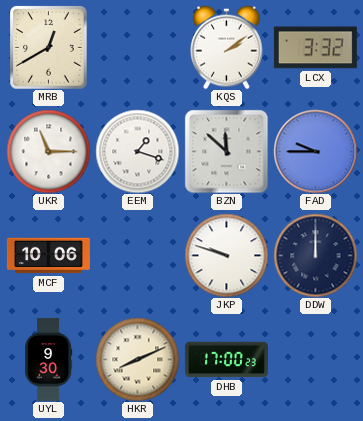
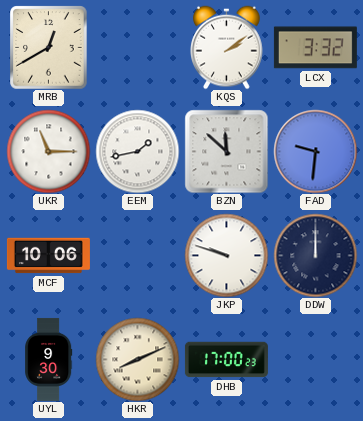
EEM: 1:18 -> 1:43
FAD: 9:45 -> 9:31
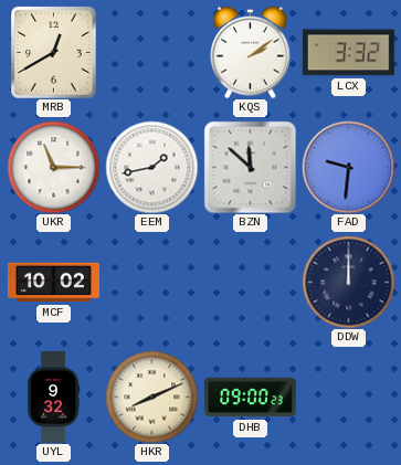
MCF: 10:06 -> 10:02
JKP: 9:48 -> none
UYL: 9:30 -> 9:32
DHB: 17:00 -> 09:00
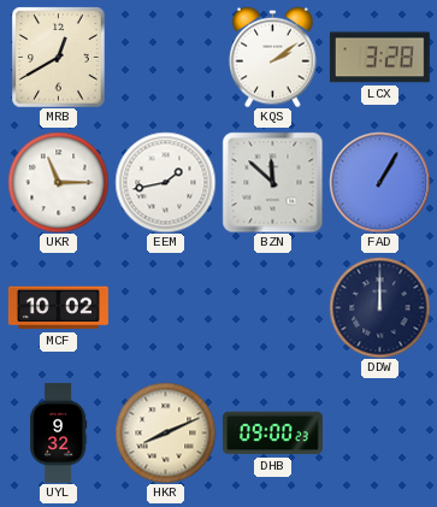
LCX: 3:32 -> 3:28
FAD: 9:31 -> 1:05
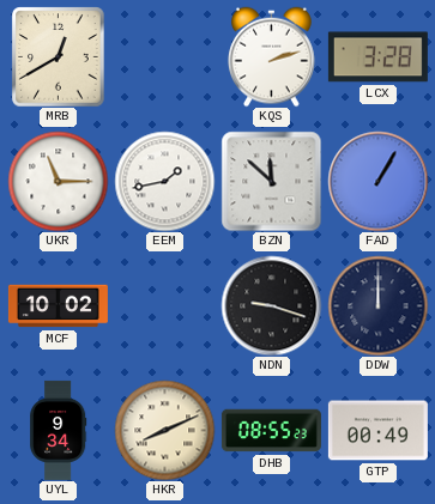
KQS: 2:09 -> 2:12
NDN: none -> 9:18
UYL: 9:32 -> 9:34
DHB: 09:00 -> 08:55
GTP: none -> 00:49
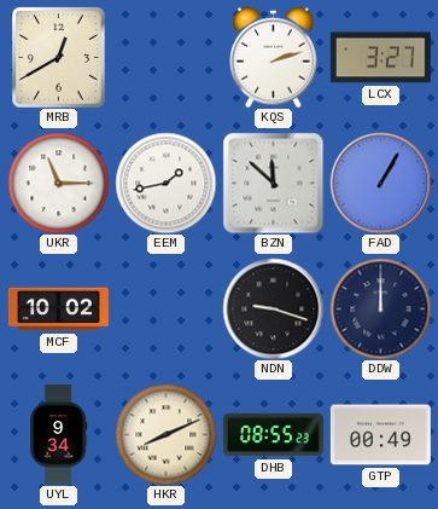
LCX: 3:28 -> 3:27
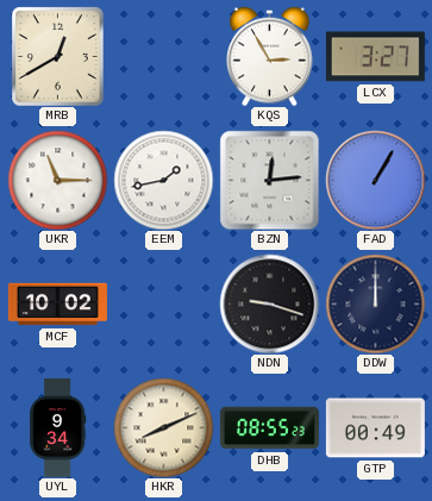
KQS: 2:12 -> 2:55
BZN: 11:52 -> 12:14
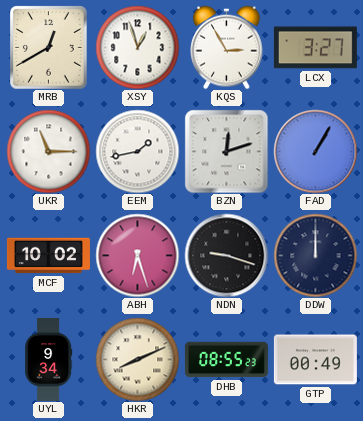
XSY: none -> 12:57
BZN: 12:14 -> 12:12
ABH: none -> 6:27
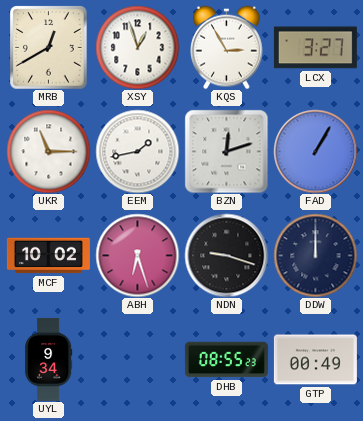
HKR: 8:11 -> none
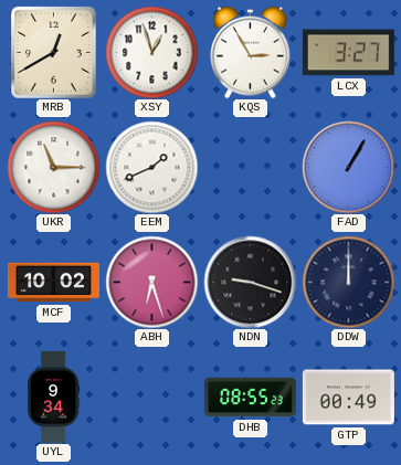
EEM: 1:43 -> 1:41
BZN: 12:12 -> none
